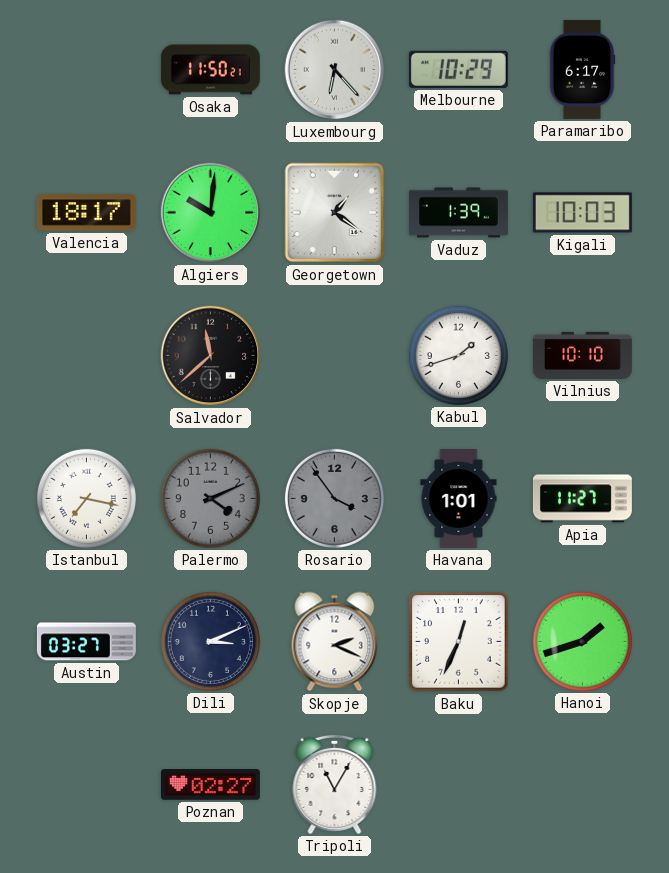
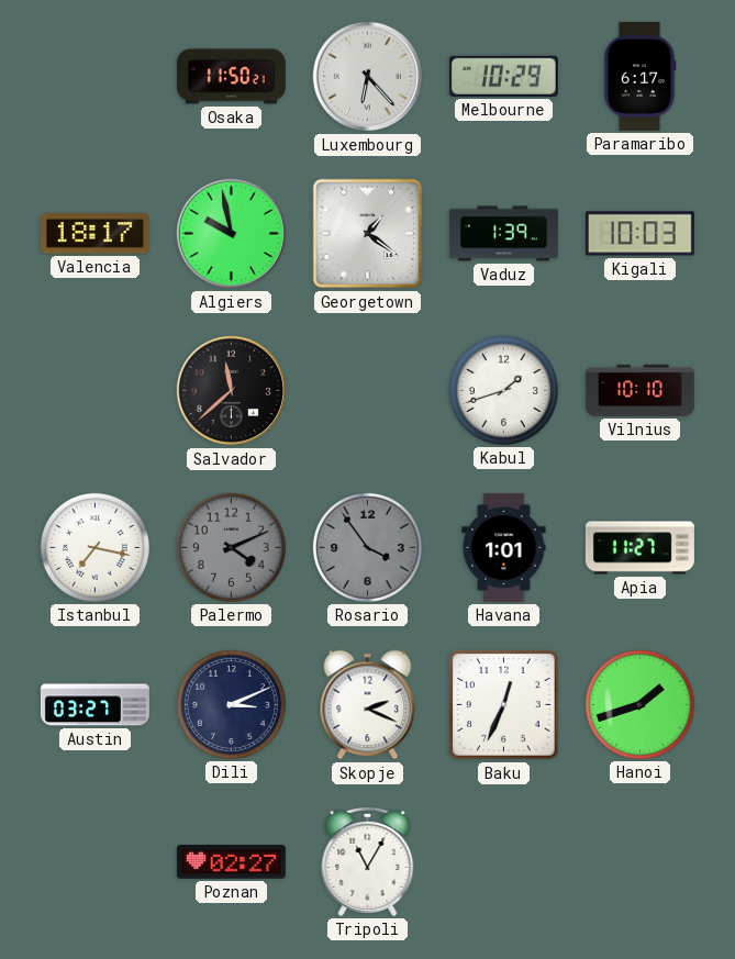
Algiers: 10:01 -> 9:58
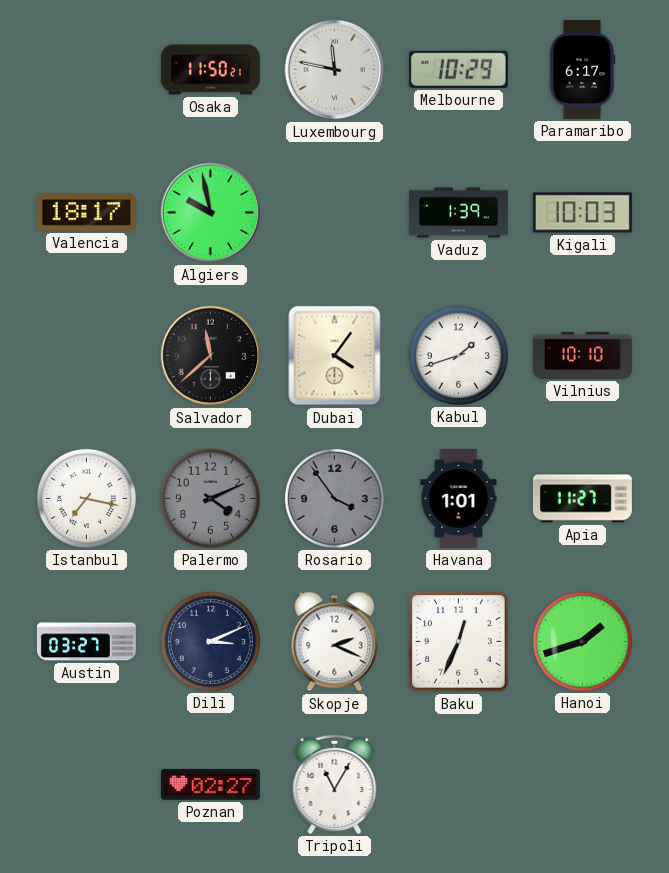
Luxembourg: 6:23 -> 11:47
Georgetown: 1:21 -> none
Dubai: none -> 4:06
